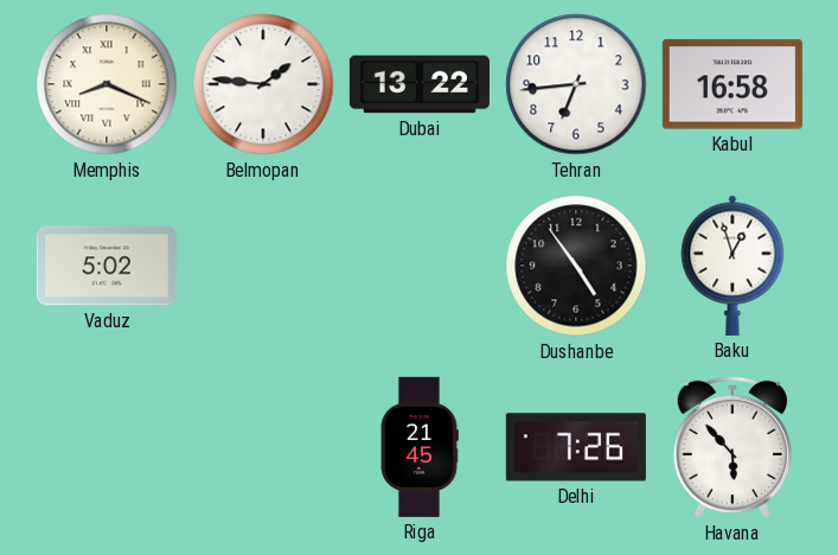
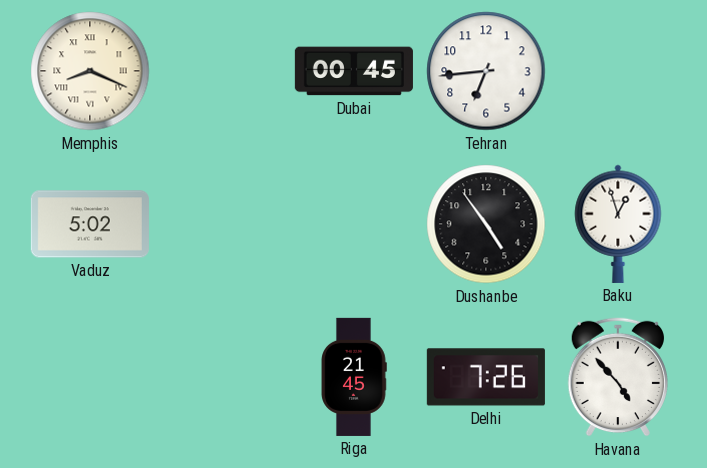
Belmopan: 1:46 -> none
Dubai: 13:22 -> 00:45
Kabul: 16:58 -> none
Havana: 5:53 -> 4:53
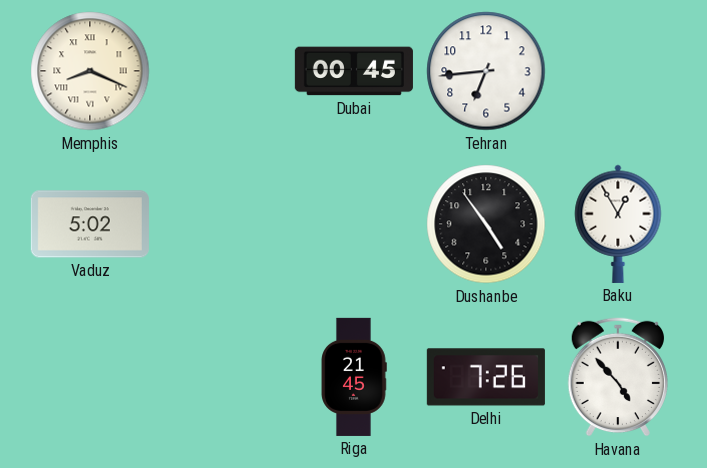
Baku: 12:57 -> 12:55
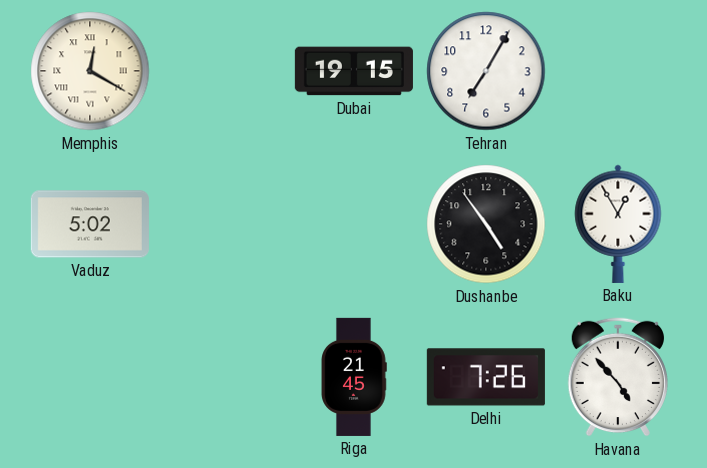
Memphis: 8:19 -> 12:20
Dubai: 00:45 -> 19:15
Tehran: 6:44 -> 7:05
